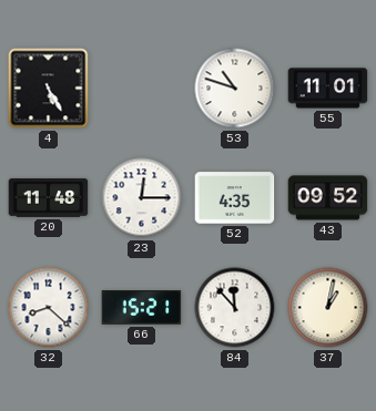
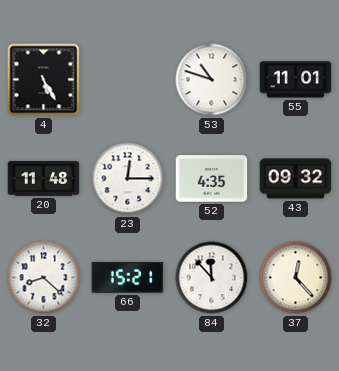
43: 09:52 -> 09:32
37: 1:02 -> 12:23
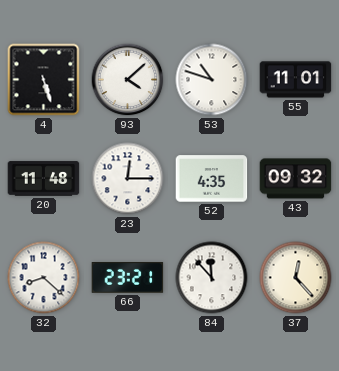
4: 5:25 -> 5:27
93: none -> 4:08
66: 15:21 -> 23:21
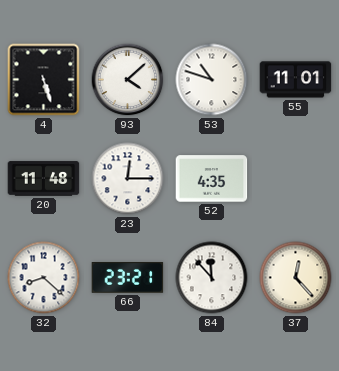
43: 09:32 -> none
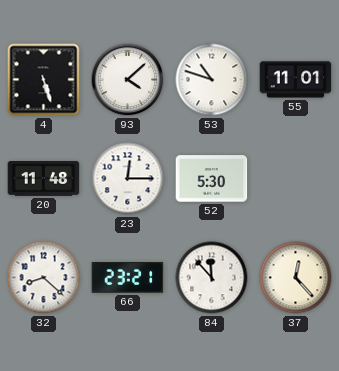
52: 4:35 -> 5:30
